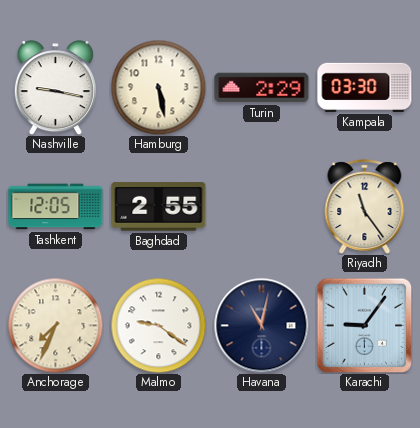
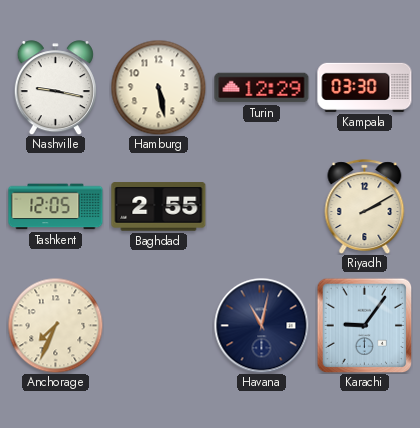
Turin: 2:29 -> 12:29
Riyadh: 11:24 -> 2:10
Malmo: 9:21 -> none
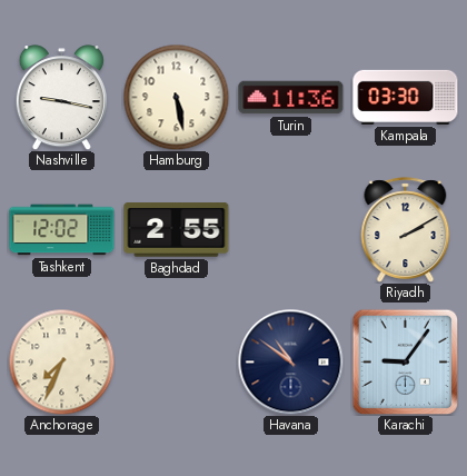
Turin: 12:29 -> 11:36
Tashkent: 12:05 -> 12:02
Havana: 11:02 -> 10:51
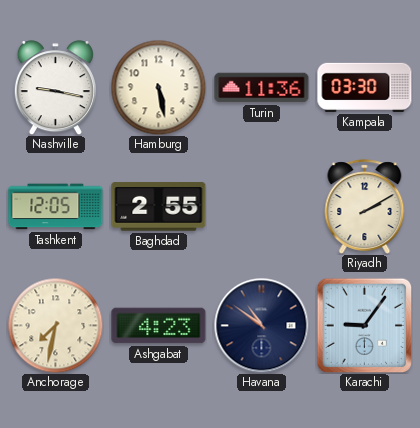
Tashkent: 12:02 -> 12:05
Anchorage: 7:34 -> 7:32
Ashgabat: none -> 4:23
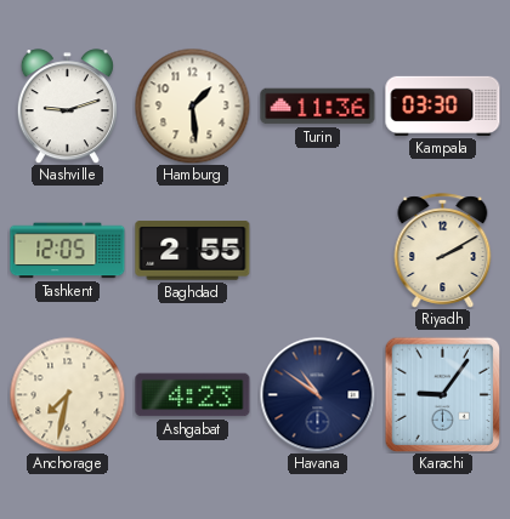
Nashville: 9:17 -> 9:12
Hamburg: 5:28 -> 1:29
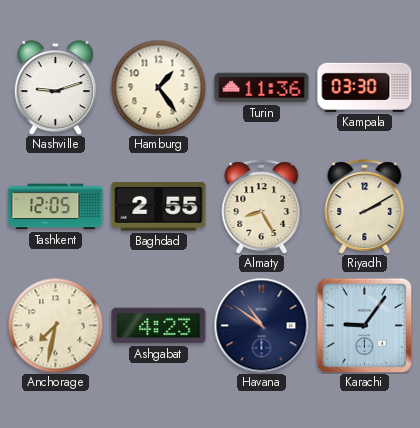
Hamburg: 1:29 -> 1:24
Almaty: none -> 8:25
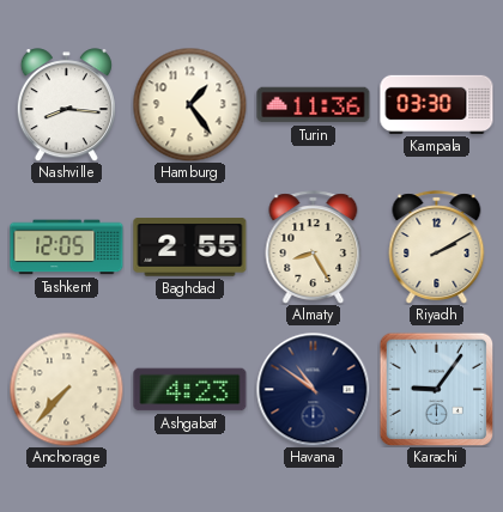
Nashville: 9:12 -> 8:16
Anchorage: 7:32 -> 7:37
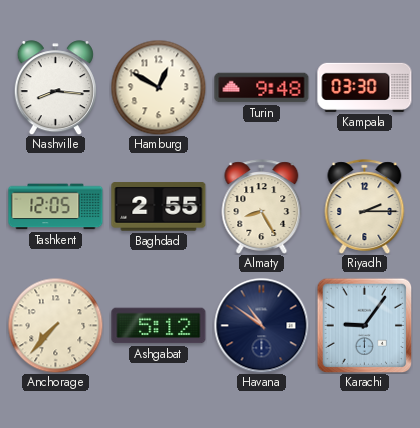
Hamburg: 1:24 -> 12:50
Turin: 11:36 -> 9:48
Riyadh: 2:10 -> 2:15
Ashgabat: 4:23 -> 5:12
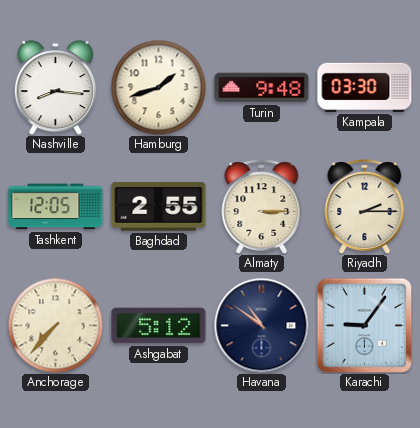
Hamburg: 12:50 -> 1:42
Almaty: 8:25 -> 3:15
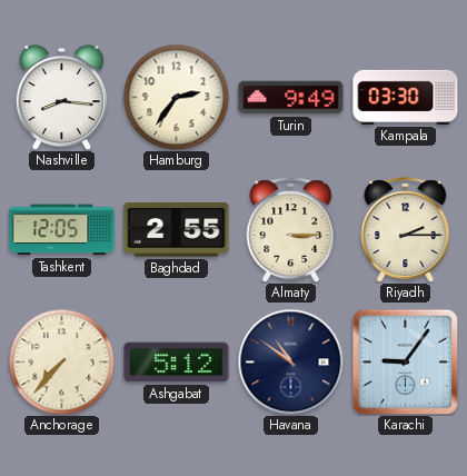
Hamburg: 1:42 -> 2:36
Turin: 9:48 -> 9:49
